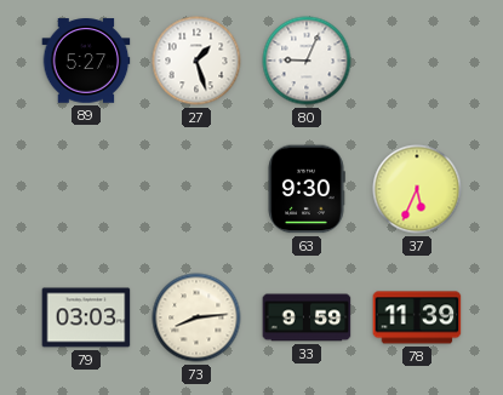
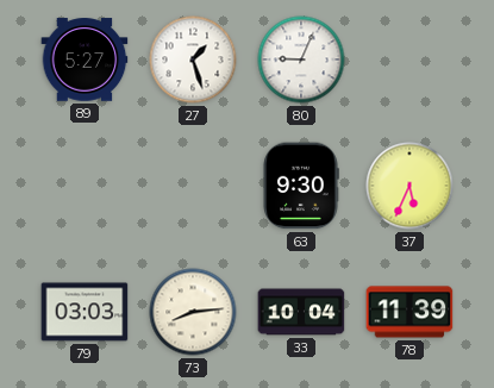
33: 9:59 -> 10:04
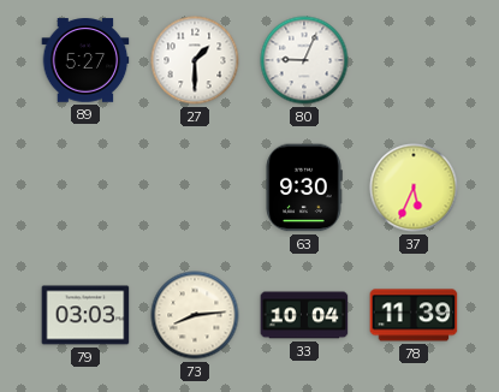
27: 1:27 -> 1:30
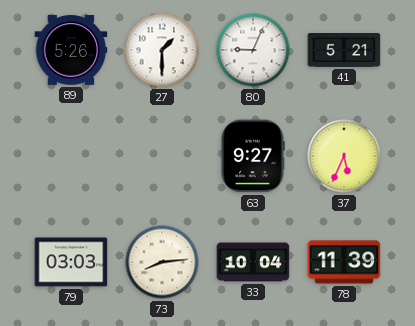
89: 5:27 -> 5:26
41: none -> 5:21
63: 9:30 -> 9:27
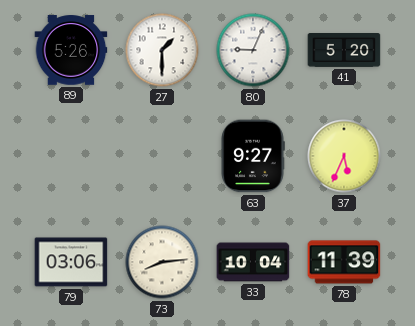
41: 5:21 -> 5:20
79: 03:03 -> 03:06
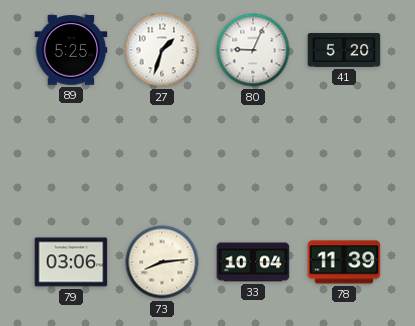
89: 5:26 -> 5:25
27: 1:30 -> 1:33
63: 9:27 -> none
37: 5:34 -> none
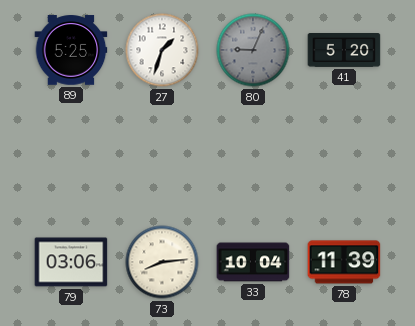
80 dial: white -> grey
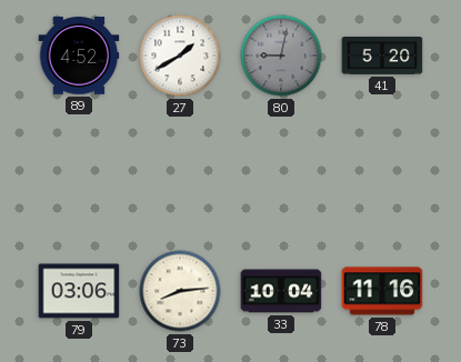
89: 5:25 -> 4:52
27: 1:33 -> 1:40
80: 9:04 -> 9:02
78: 11:39 -> 11:16
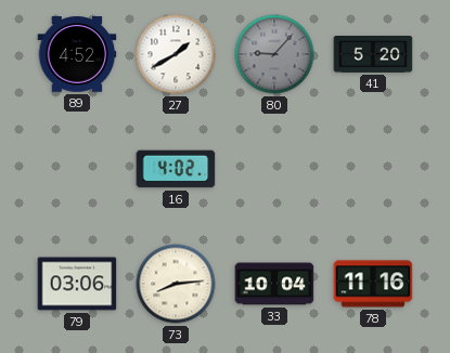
80: 9:02 -> 9:07
16: none -> 4:02
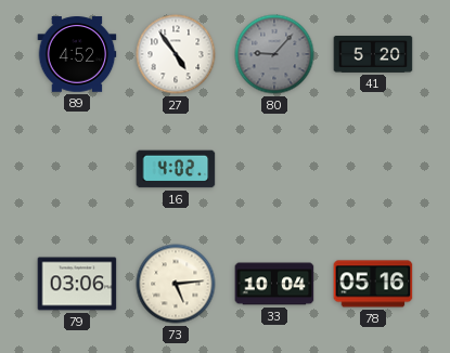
27: 1:40 -> 4:54
73: 8:14 -> 5:14
78: 11:16 -> 05:16
